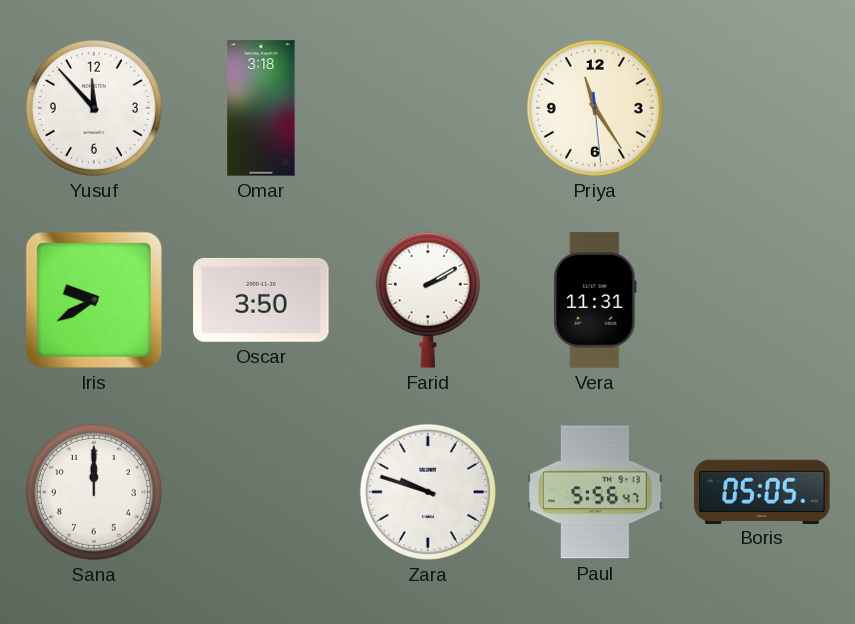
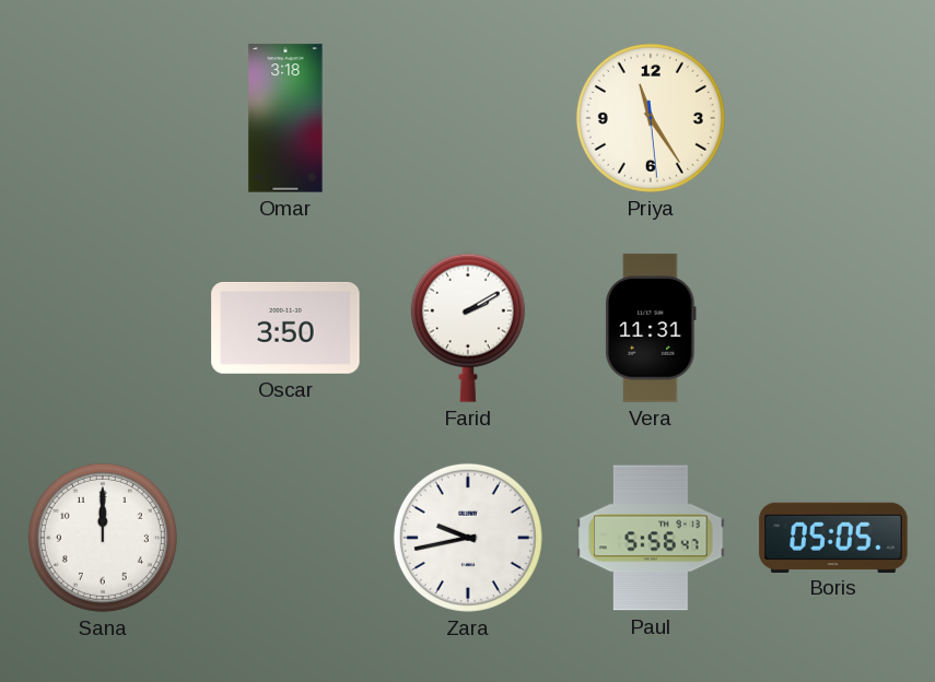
Yusuf: 11:53 -> none
Iris: 9:40 -> none
Zara: 9:48 -> 9:43
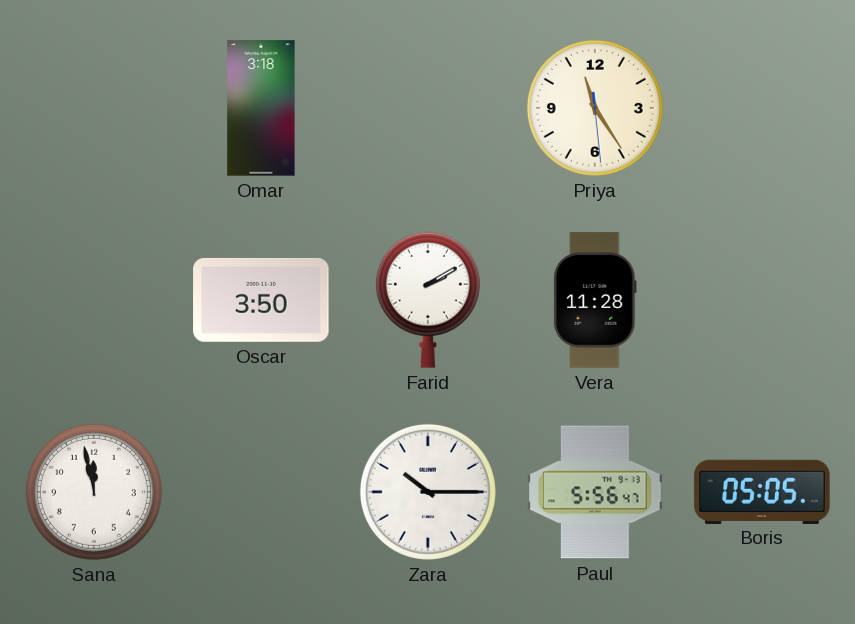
Vera: 11:31 -> 11:28
Sana: 12:00 -> 11:58
Zara: 9:43 -> 10:15
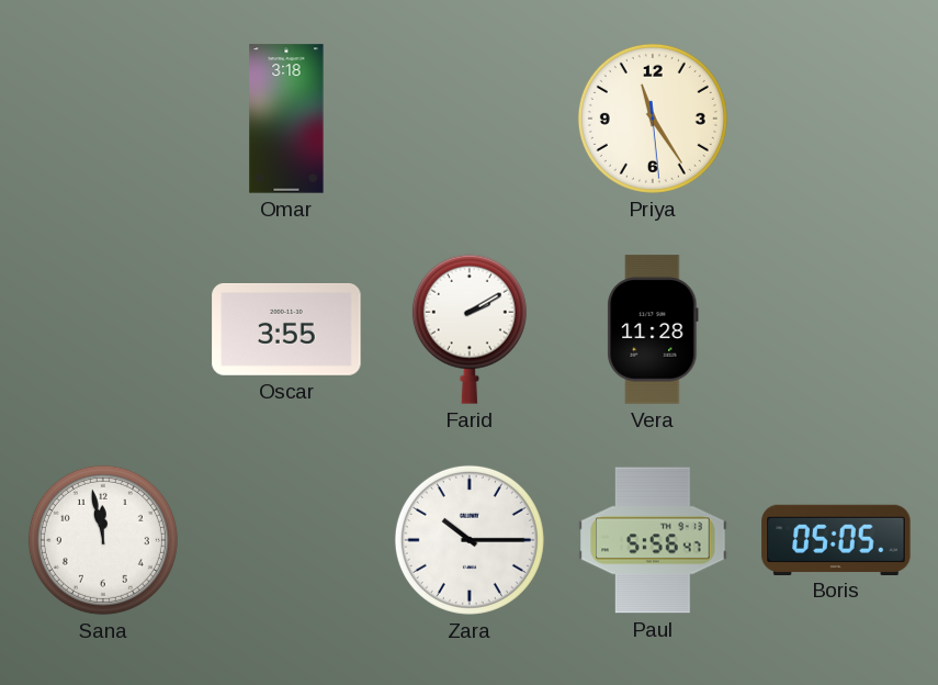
Oscar: 3:50 -> 3:55
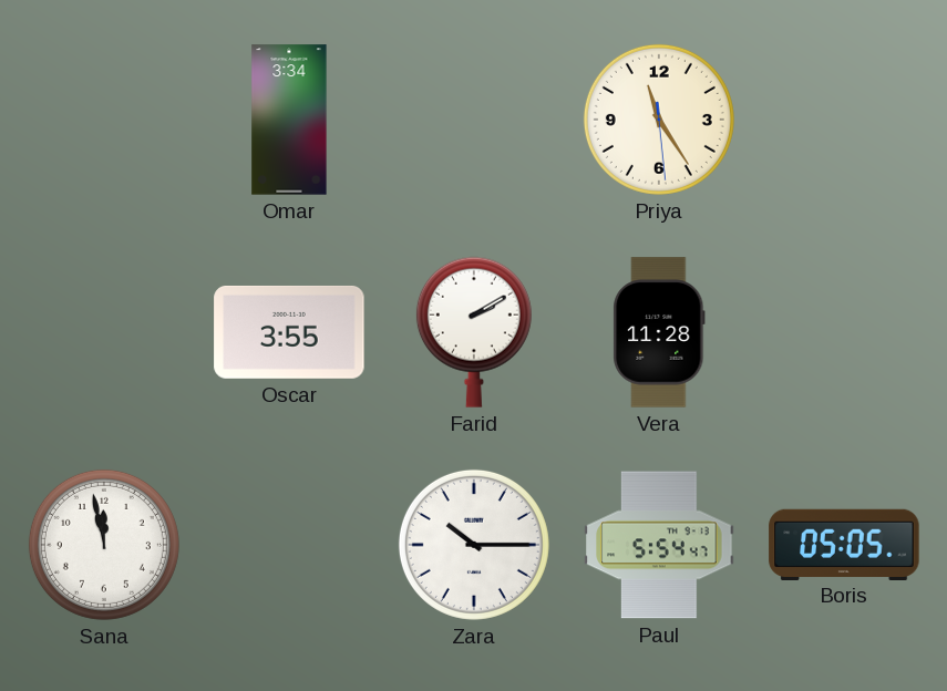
Omar: 3:18 -> 3:34
Paul: 5:56 -> 5:54
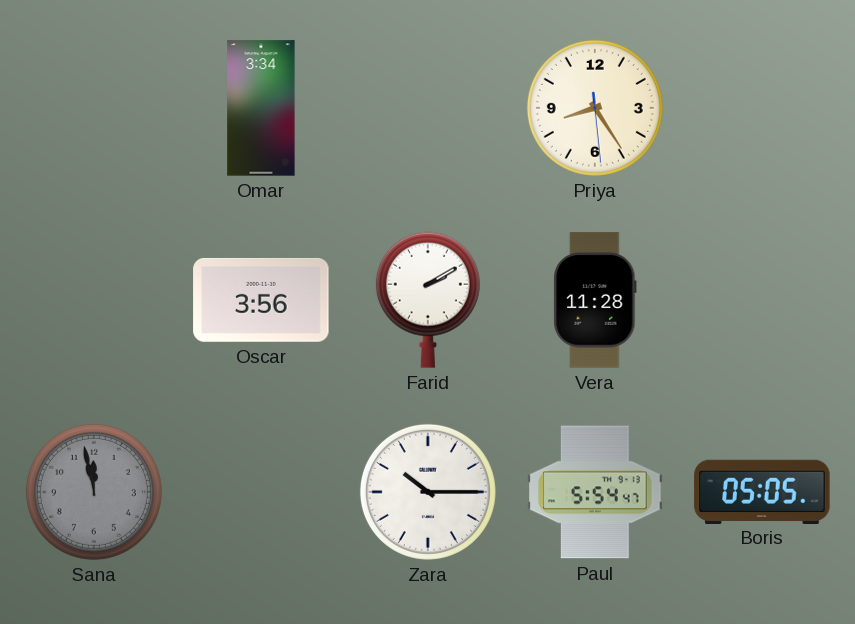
Priya: 11:24 -> 8:24
Oscar: 3:55 -> 3:56
Sana dial: white -> grey
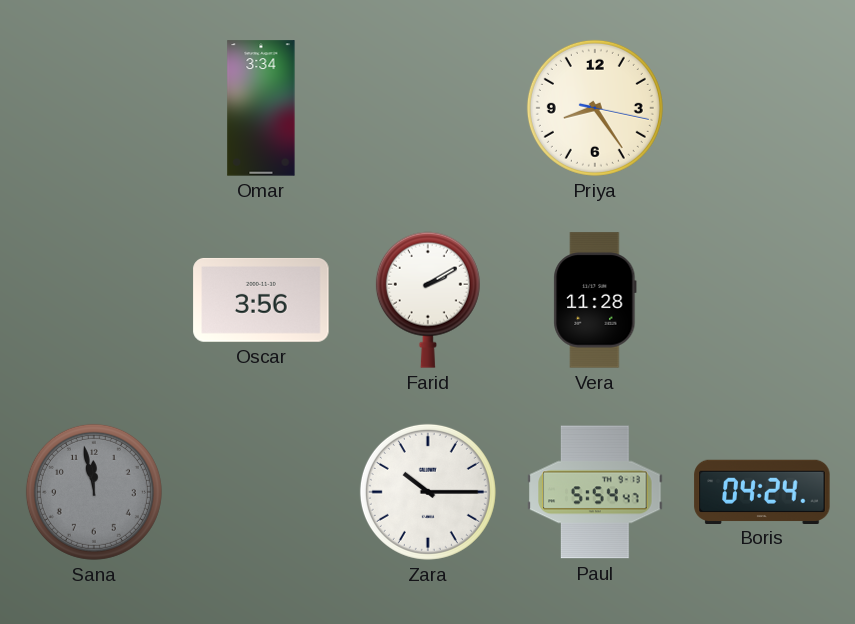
Priya: 8:24:29 -> 8:24:17
Boris: 05:05 -> 04:24
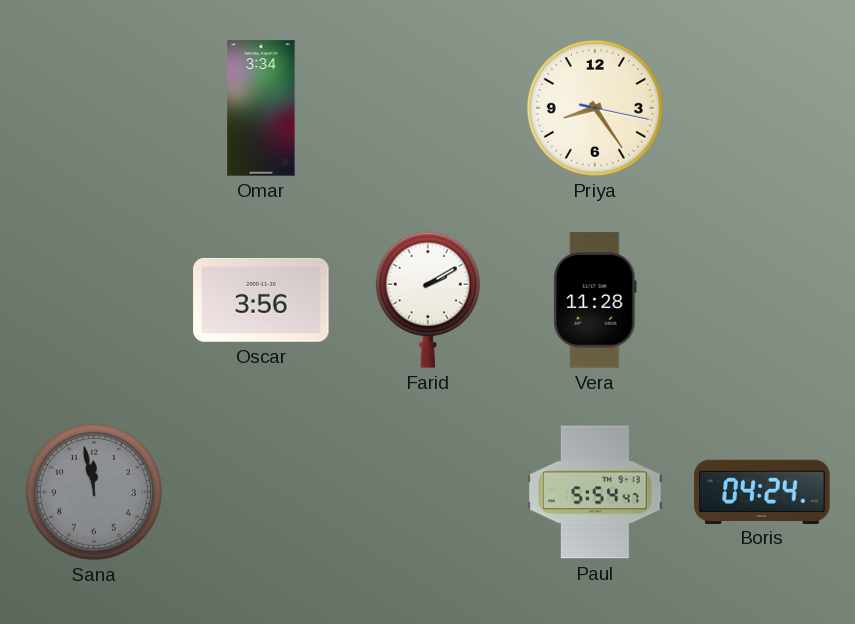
Zara: 10:15 -> none
